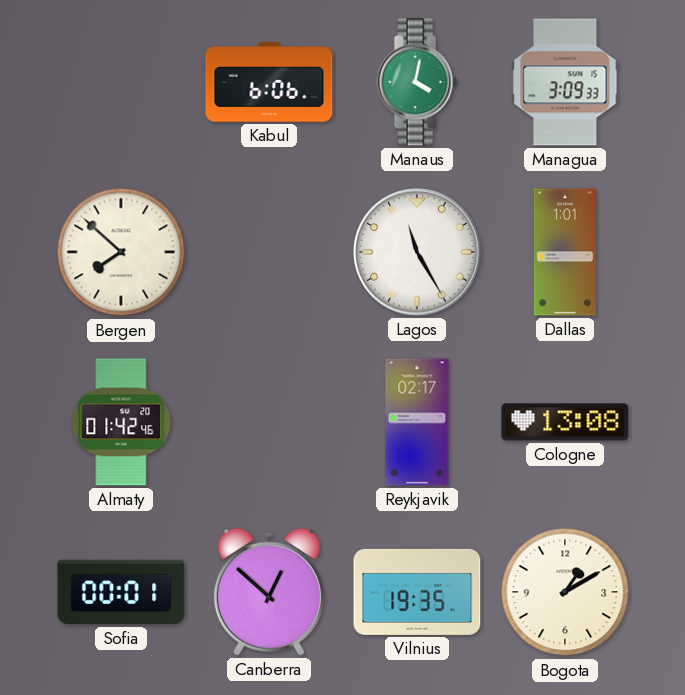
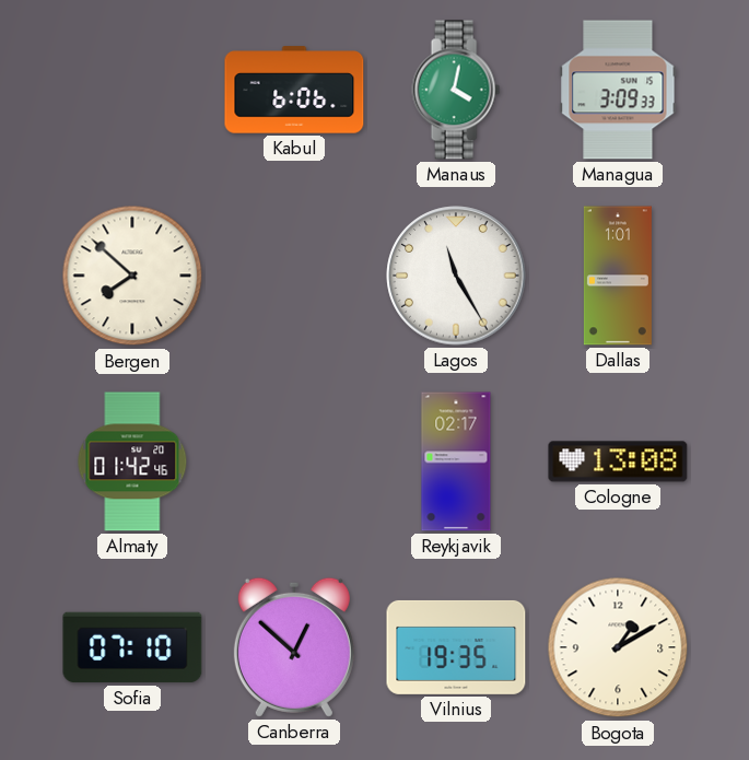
Sofia: 00:01 -> 07:10
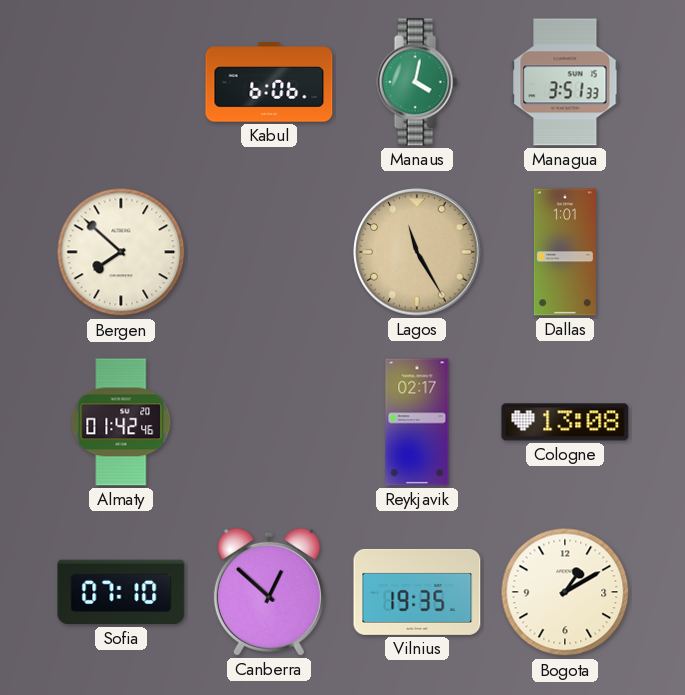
Managua: 3:09 -> 3:51
Lagos dial: white -> champagne
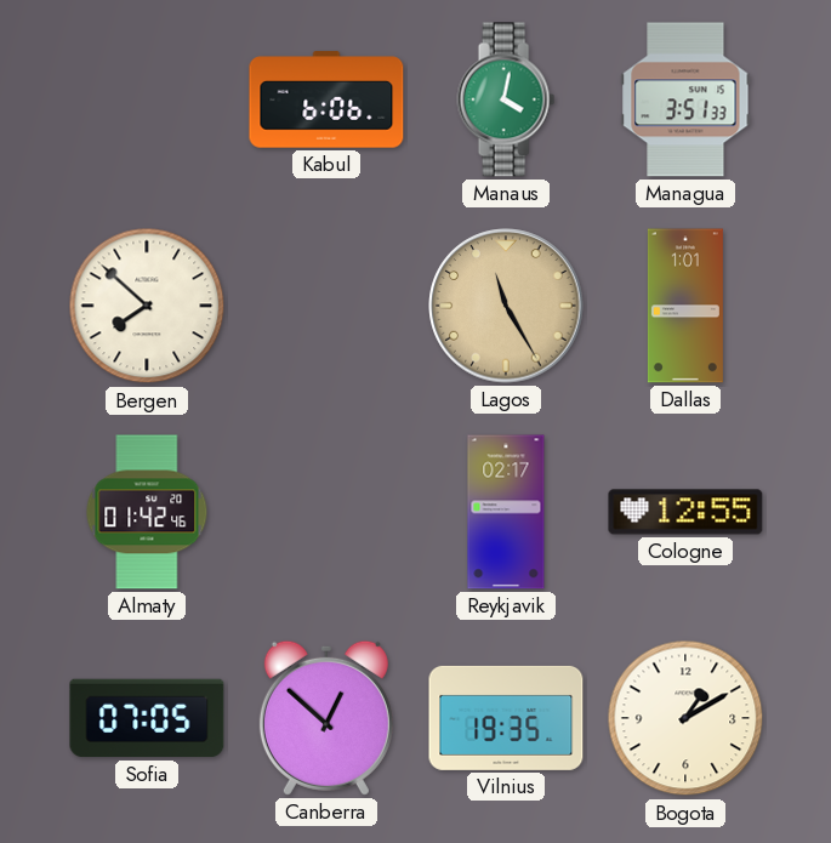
Cologne: 13:08 -> 12:55
Sofia: 07:10 -> 07:05
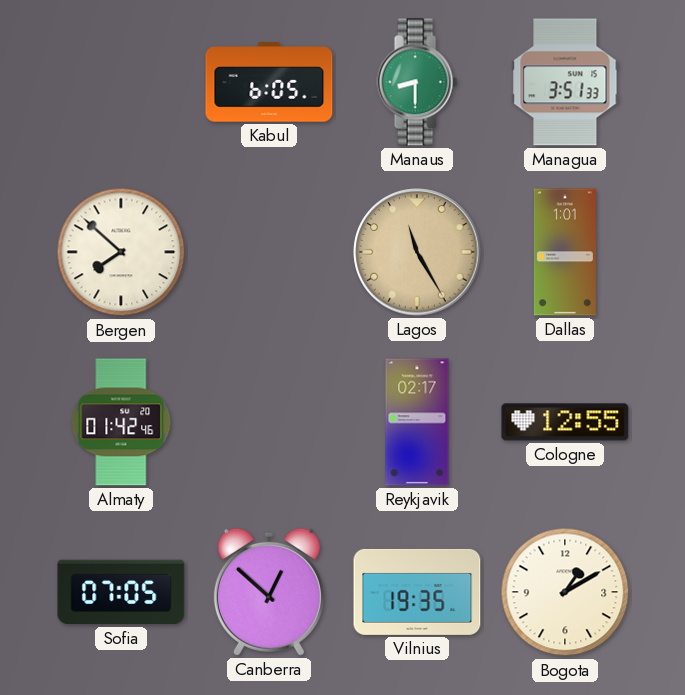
Kabul: 6:06 -> 6:05
Manaus: 4:02 -> 8:30
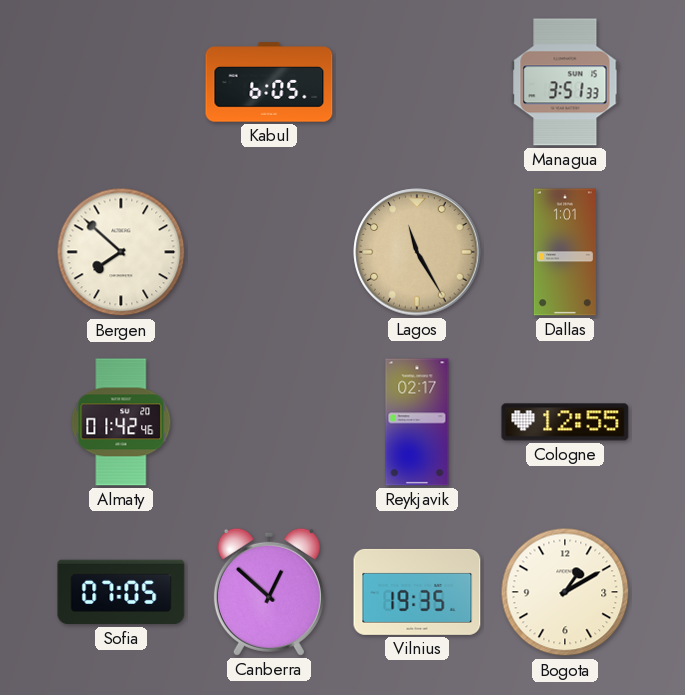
Manaus: 8:30 -> none
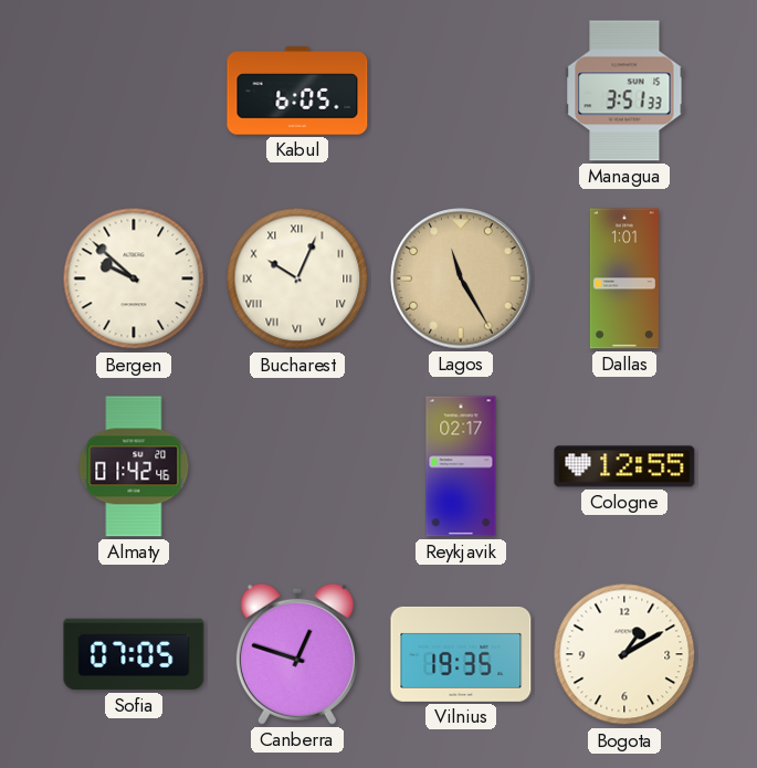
Bergen: 7:52 -> 9:52
Bucharest: none -> 10:04
Canberra: 12:52 -> 12:48
